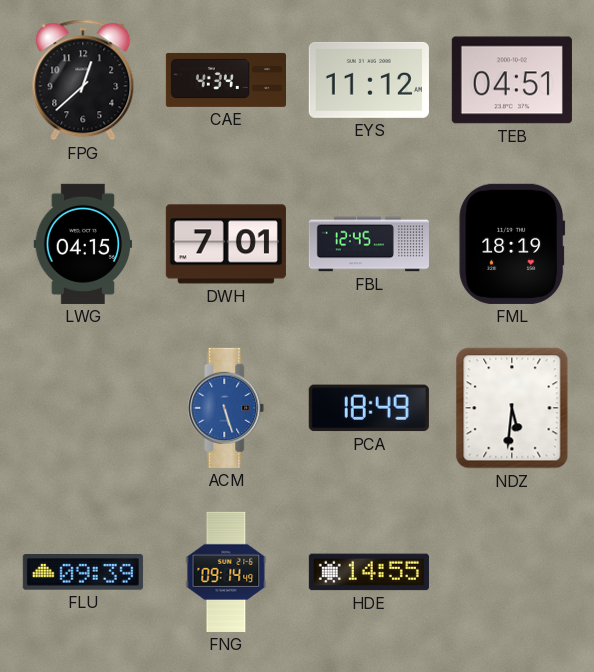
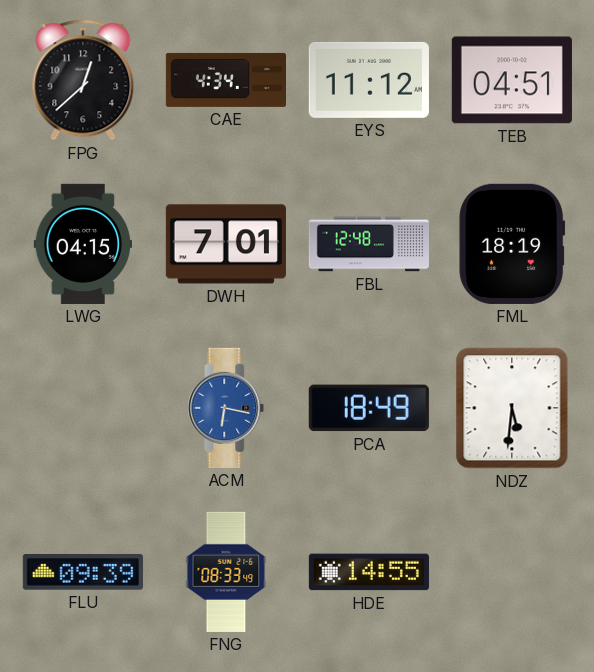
FBL: 12:45 -> 12:48
ACM: 5:27 -> 6:17
FNG: 09:14 -> 08:33
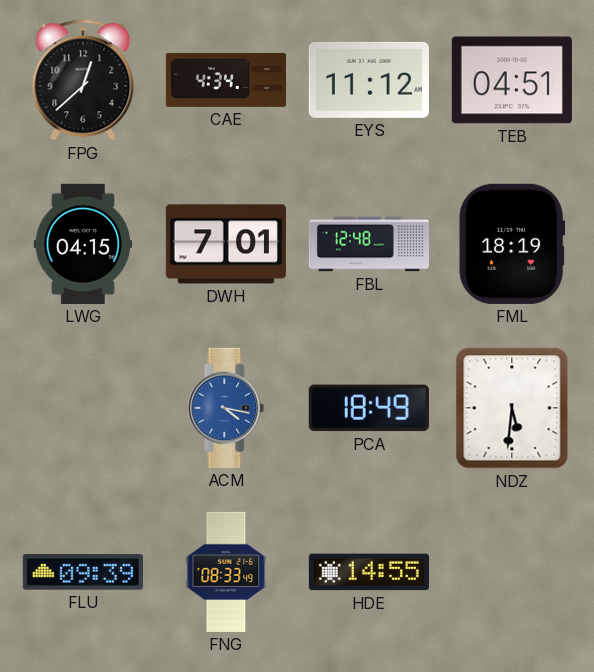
ACM: 6:17 -> 4:17
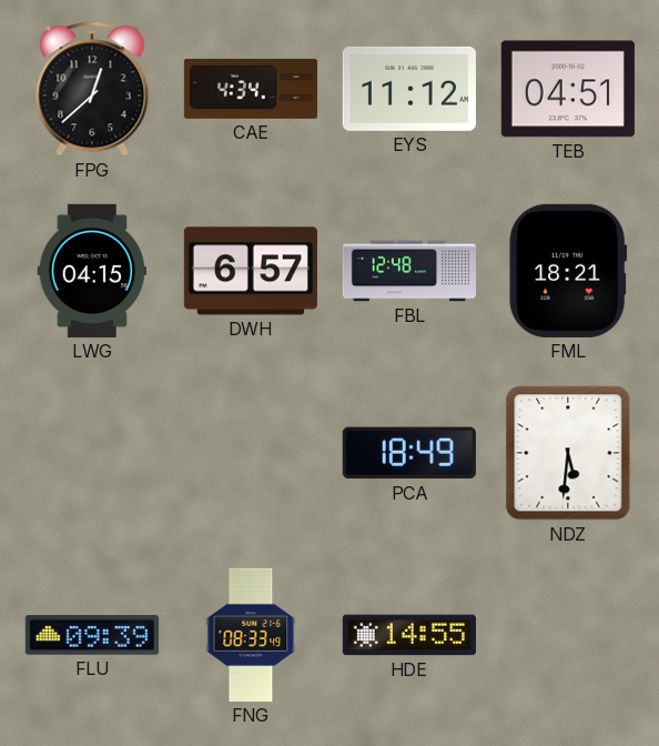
DWH: 7:01 -> 6:57
FML: 18:19 -> 18:21
ACM: 4:17 -> none
